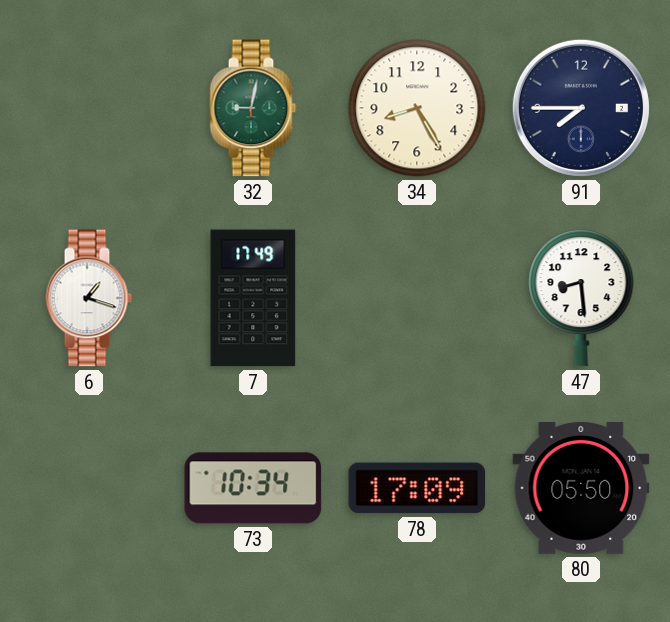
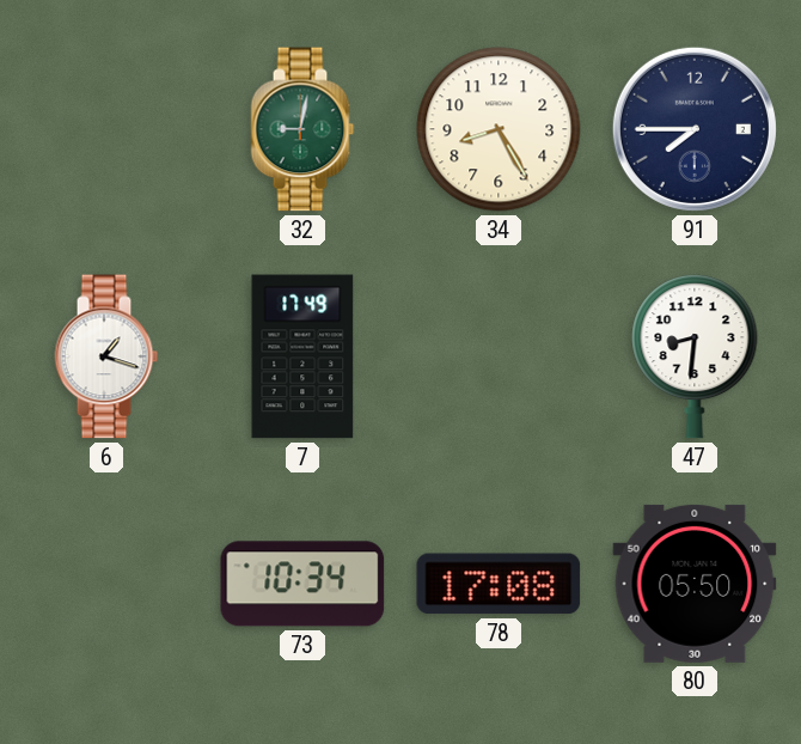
47: 8:29 -> 8:31
78: 17:09 -> 17:08
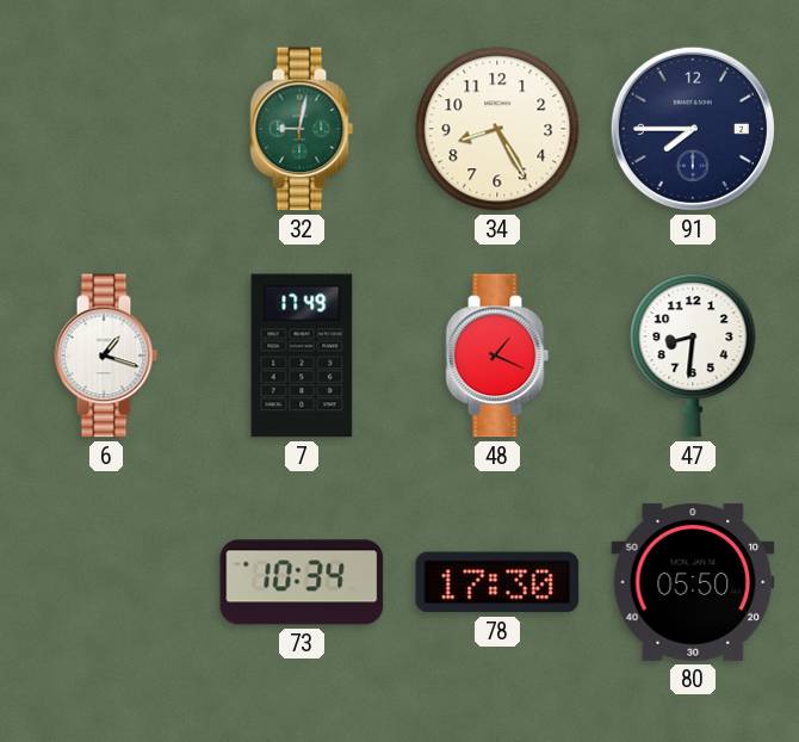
48: none -> 1:19
78: 17:08 -> 17:30
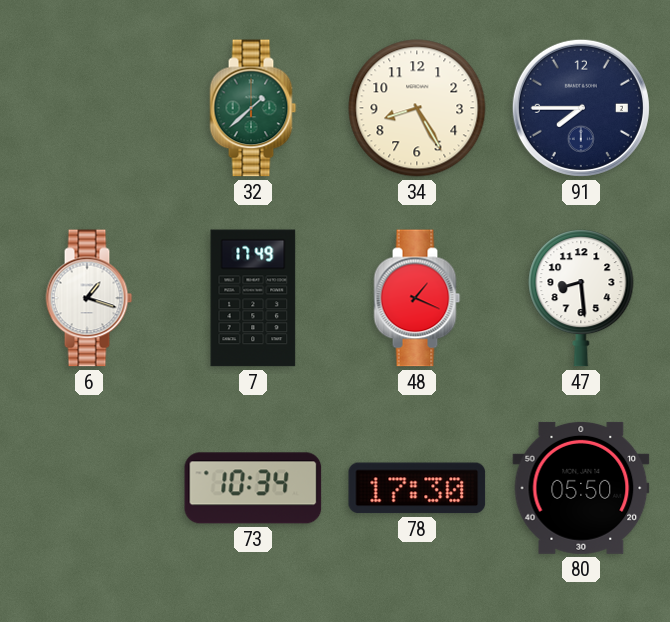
32: 9:02 -> 1:38
47: 8:31 -> 8:29
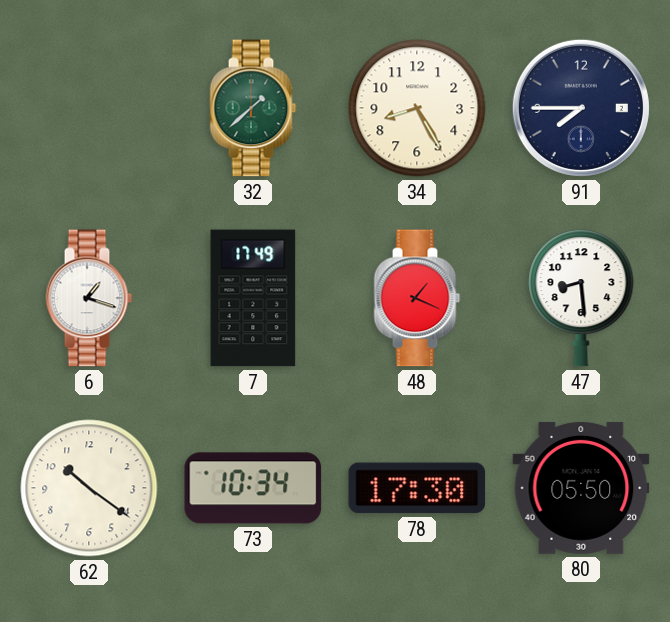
62: none -> 10:21
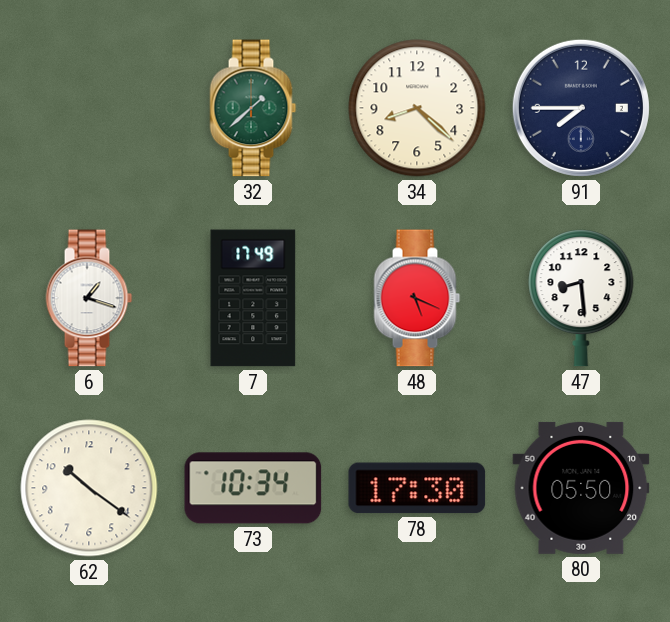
34: 8:25 -> 8:22
48: 1:19 -> 5:19
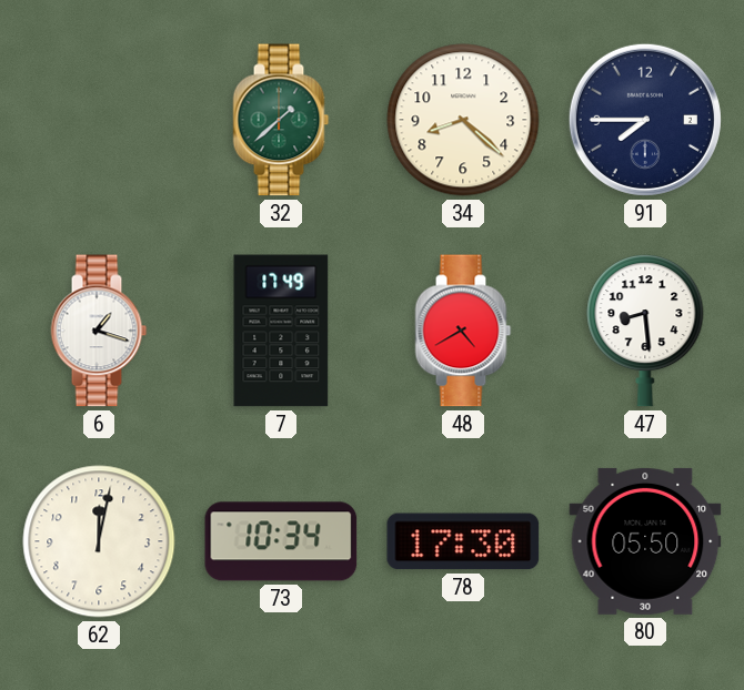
48: 5:19 -> 4:40
62: 10:21 -> 12:02
